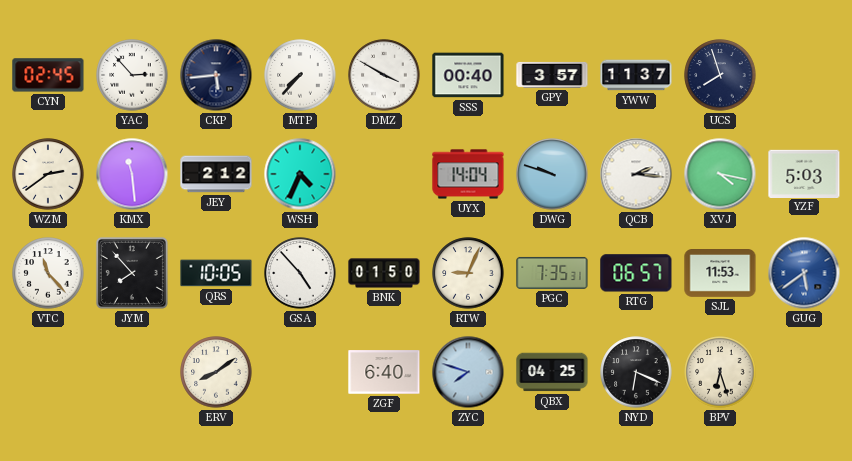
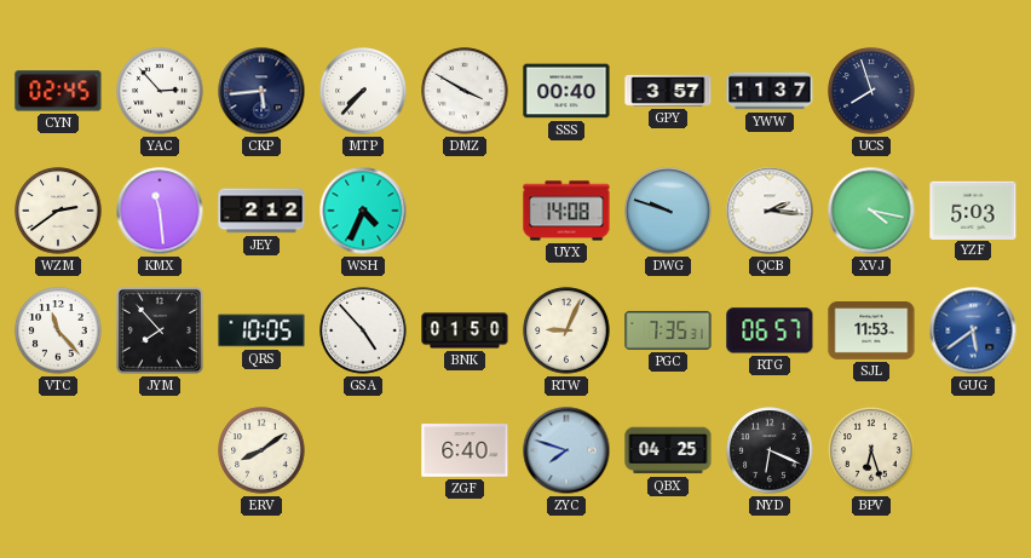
UYX: 14:04 -> 14:08
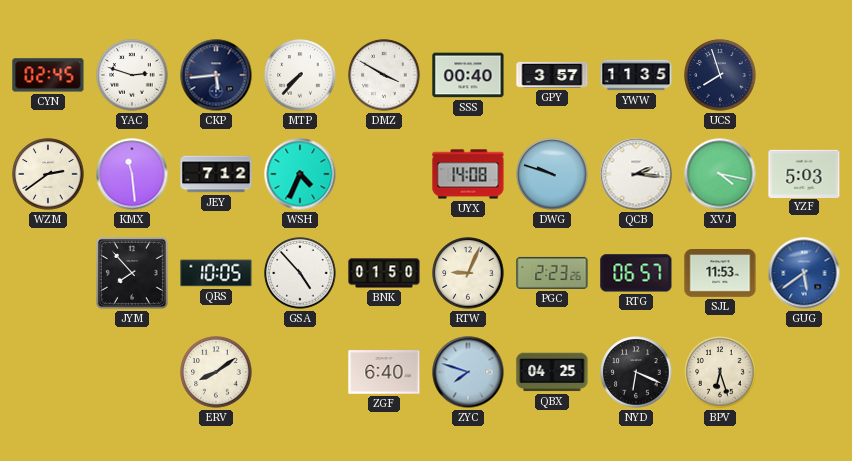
YAC: 2:53 -> 2:48
YWW: 11:37 -> 11:35
JEY: 2:12 -> 7:12
VTC: 11:23 -> none
PGC: 7:35 -> 2:23
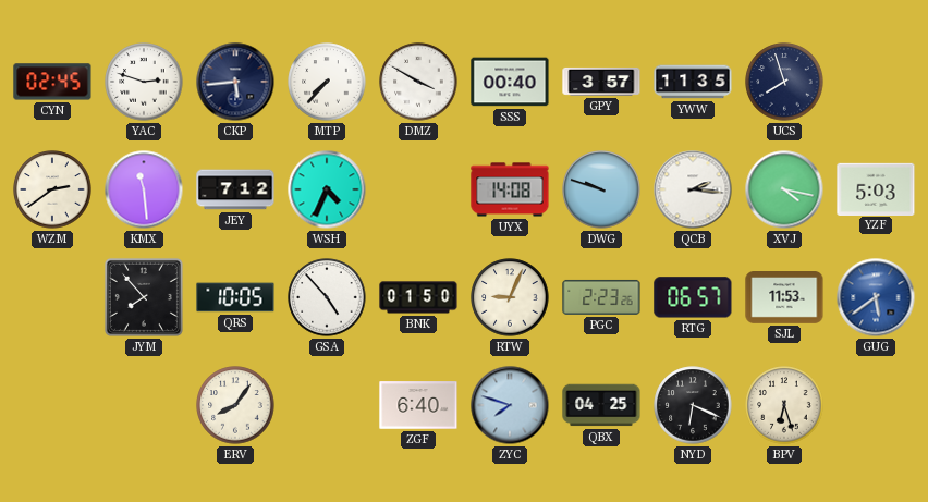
ERV: 8:09 -> 8:06
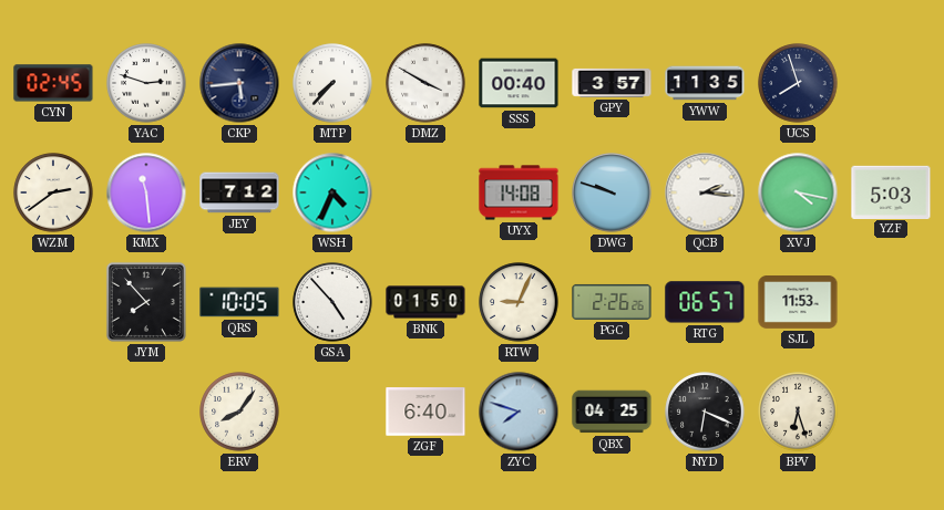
PGC: 2:23 -> 2:26
GUG: 5:39 -> none
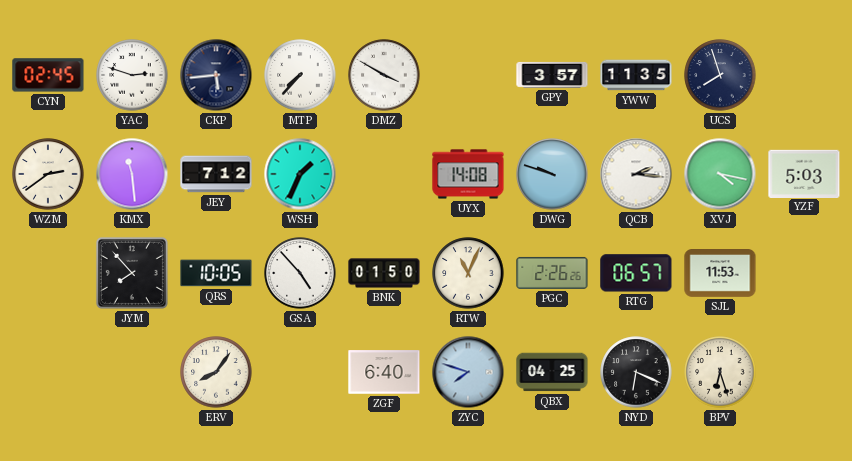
SSS: 00:40 -> none
WSH: 4:34 -> 1:34
RTW: 9:04 -> 11:04
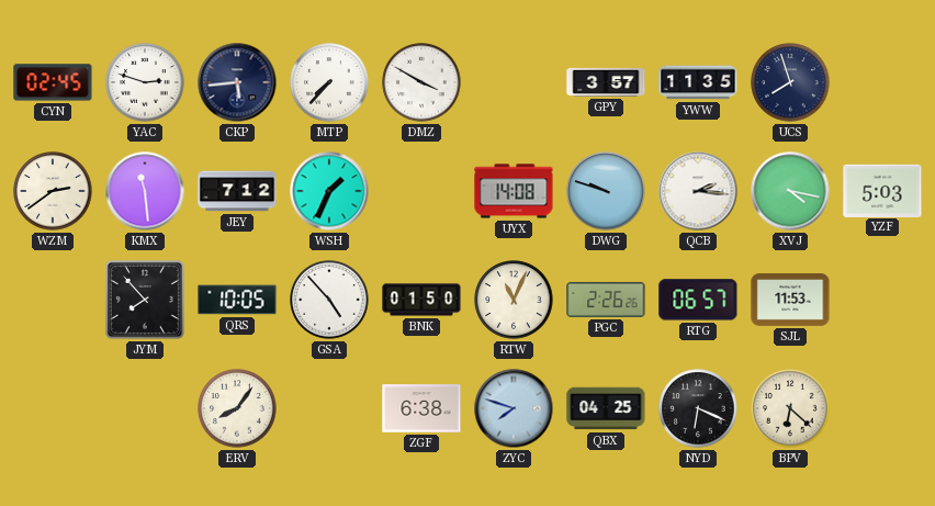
ZGF: 6:40 -> 6:38
BPV: 6:27 -> 6:22
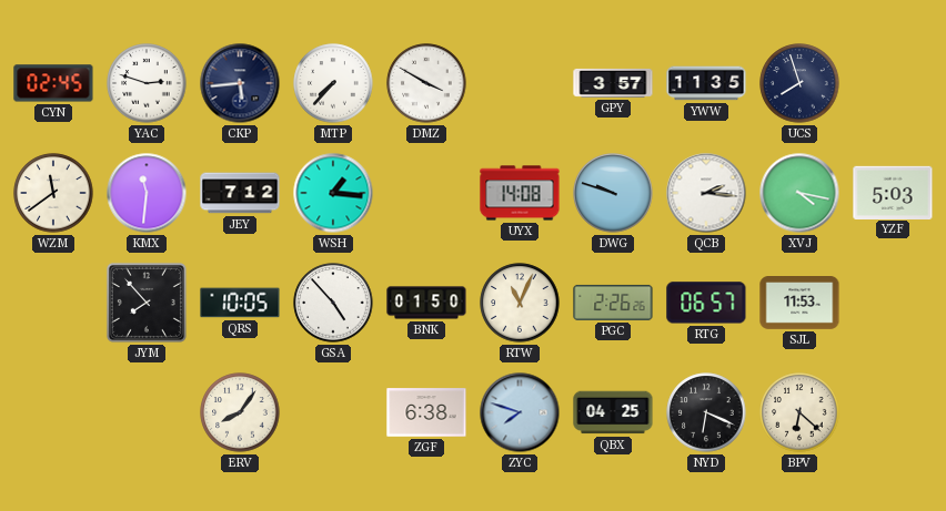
WZM: 2:39 -> 11:39
KMX: 11:29 -> 11:31
WSH: 1:34 -> 1:16
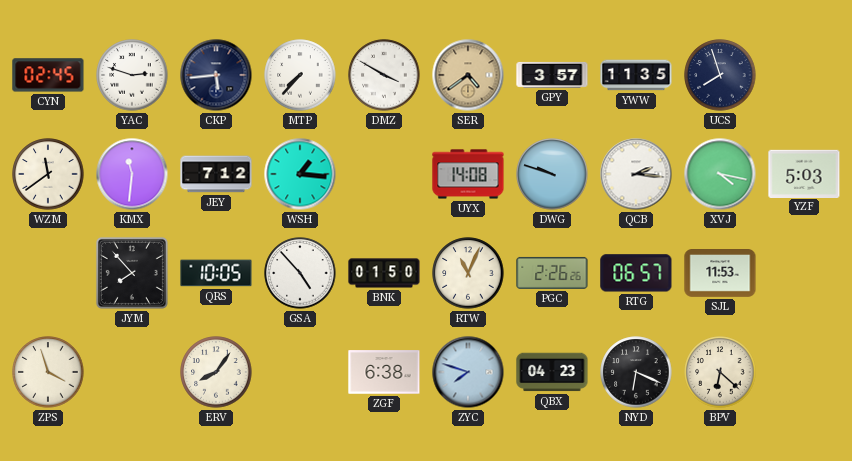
SER: none -> 4:39
ZPS: none -> 3:57
QBX: 04:25 -> 04:23
